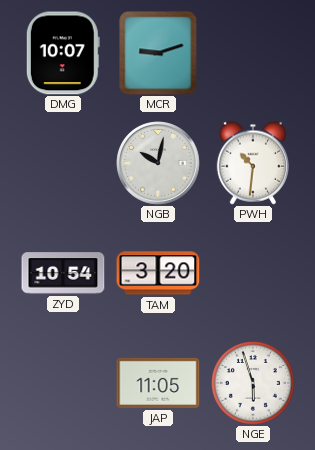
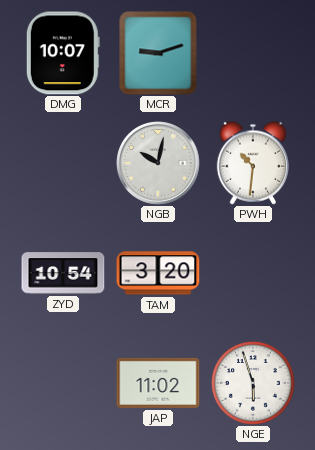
JAP: 11:05 -> 11:02
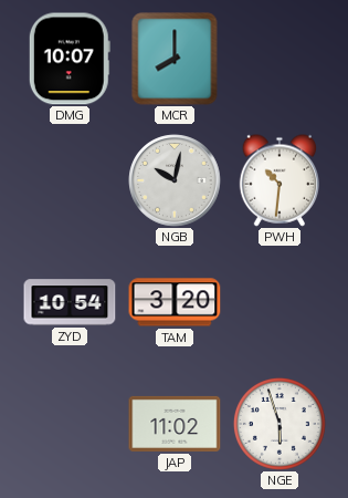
MCR: 9:12 -> 8:00
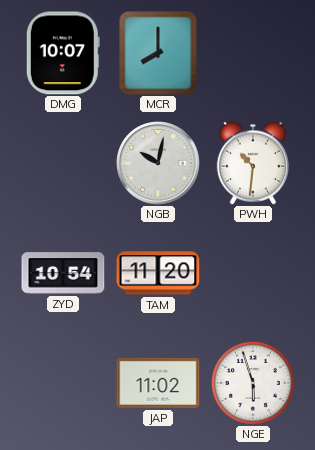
TAM: 3:20 -> 11:20
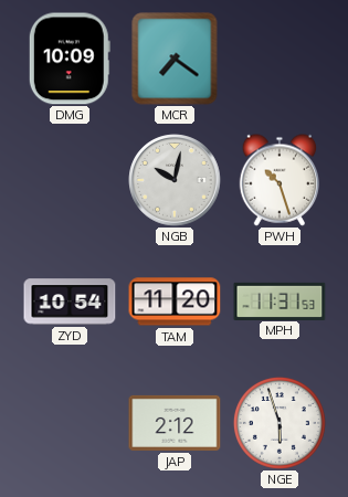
DMG: 10:07 -> 10:09
MCR: 8:00 -> 7:21
PWH: 10:31 -> 10:27
MPH: none -> 11:31
JAP: 11:02 -> 2:12
